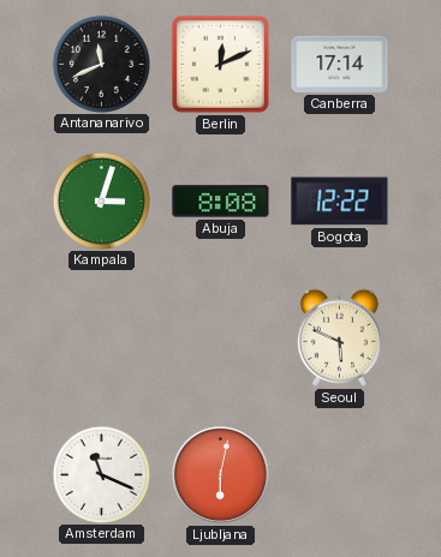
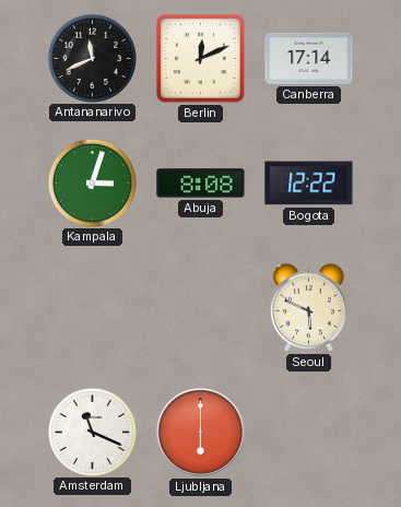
Ljubljana: 6:02 -> 6:00
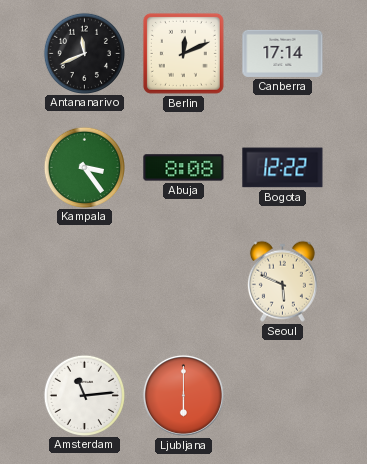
Kampala: 3:03 -> 3:24
Amsterdam: 11:19 -> 11:14
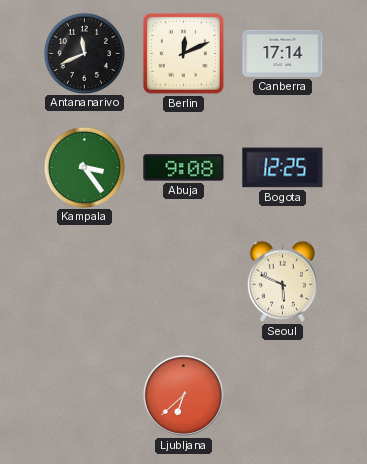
Abuja: 8:08 -> 9:08
Bogota: 12:22 -> 12:25
Amsterdam: 11:14 -> none
Ljubljana: 6:00 -> 6:38
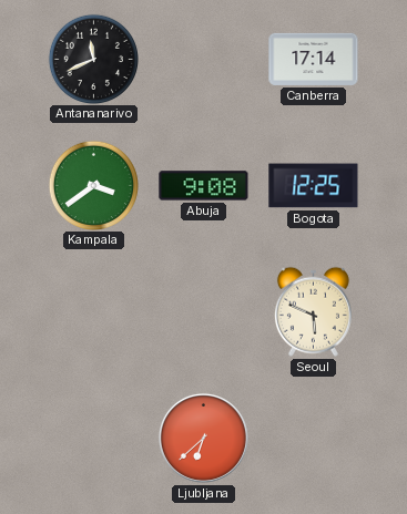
Berlin: 12:11 -> none
Kampala: 3:24 -> 3:39
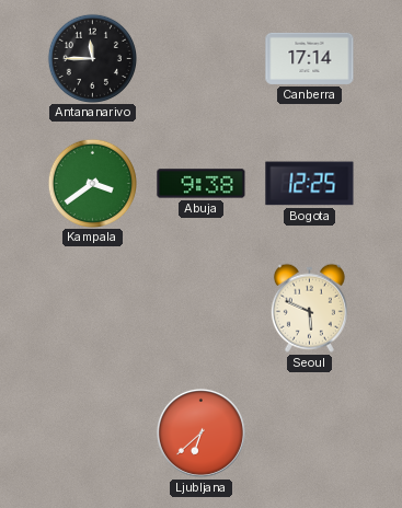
Antananarivo: 11:41 -> 11:45
Abuja: 9:08 -> 9:38
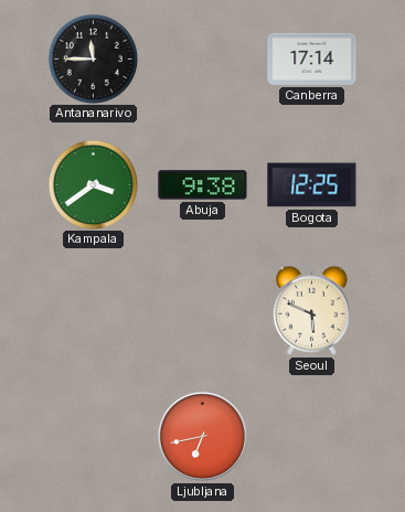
Ljubljana: 6:38 -> 6:43
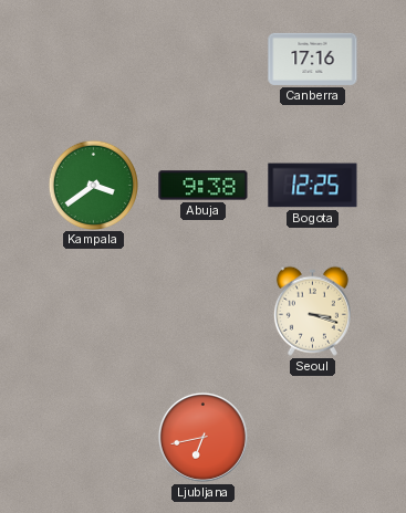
Antananarivo: 11:45 -> none
Canberra: 17:14 -> 17:16
Seoul: 5:49 -> 3:18
